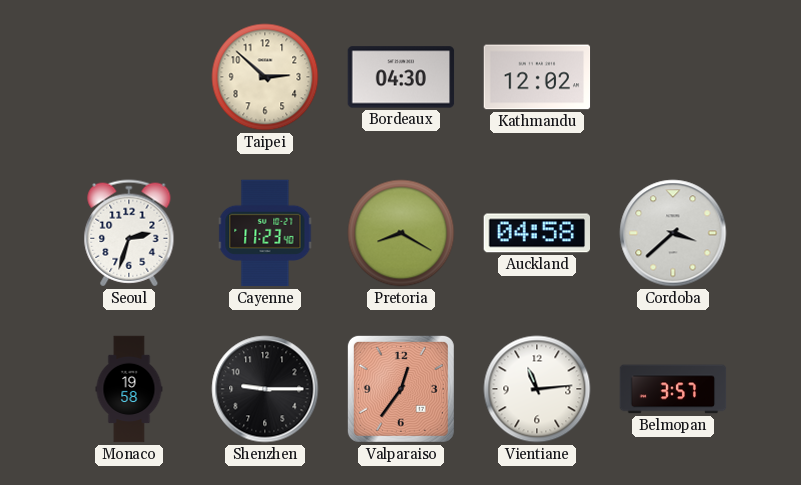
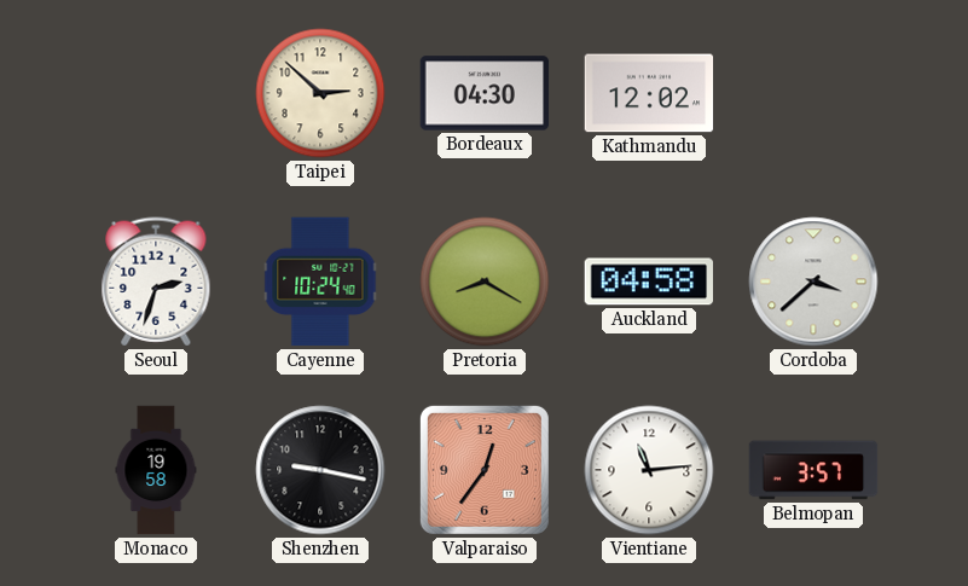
Cayenne: 11:23 -> 10:24
Shenzhen: 9:15 -> 9:17
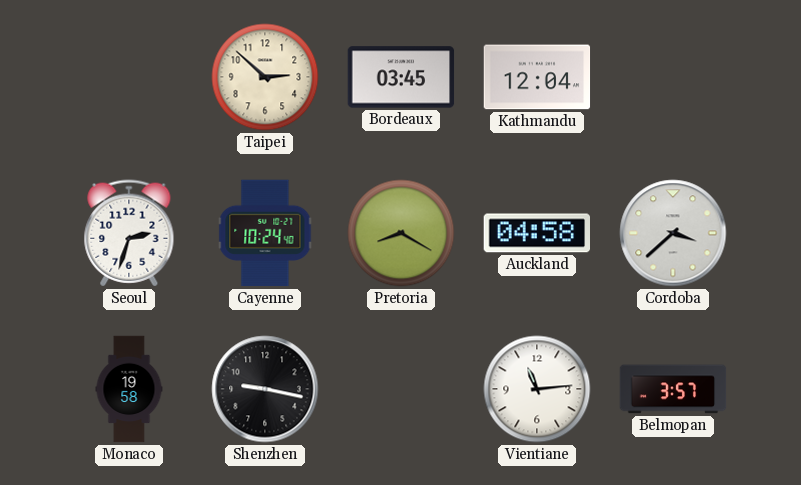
Bordeaux: 04:30 -> 03:45
Kathmandu: 12:02 -> 12:04
Valparaiso: 12:36 -> none
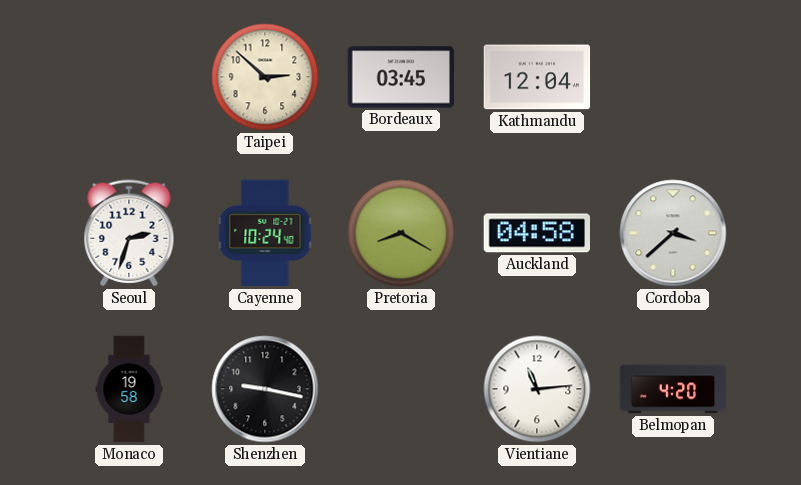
Belmopan: 3:57 -> 4:20
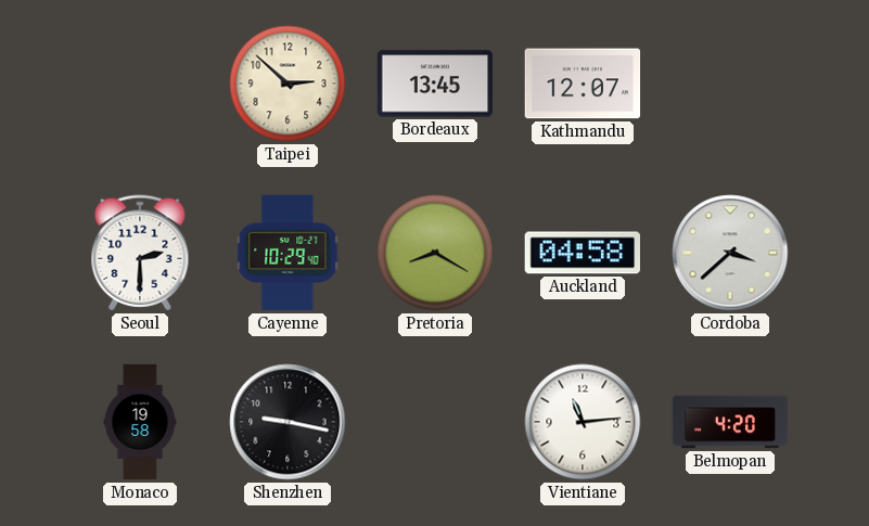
Bordeaux: 03:45 -> 13:45
Kathmandu: 12:04 -> 12:07
Seoul: 2:33 -> 2:30
Cayenne: 10:24 -> 10:29
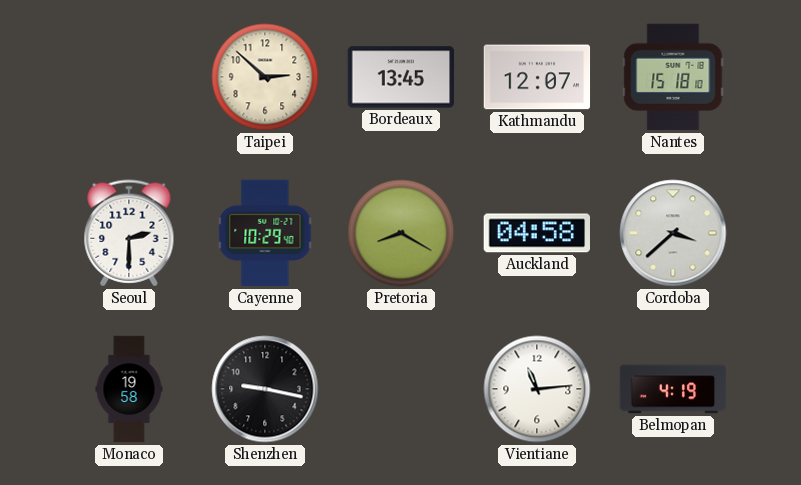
Nantes: none -> 15:18
Belmopan: 4:20 -> 4:19
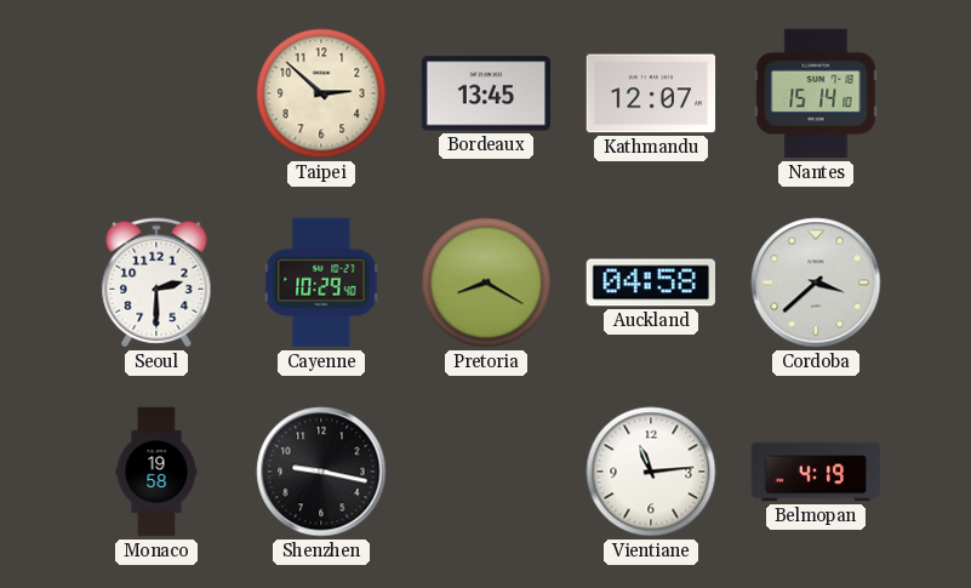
Nantes: 15:18 -> 15:14
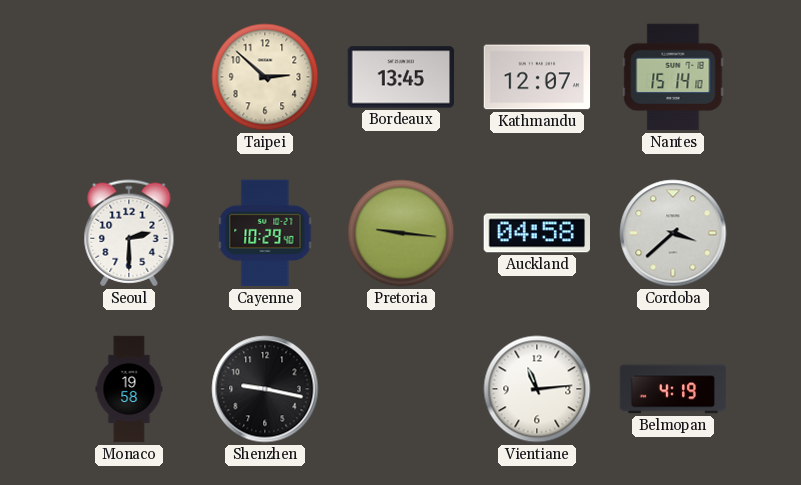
Pretoria: 8:20 -> 9:16
